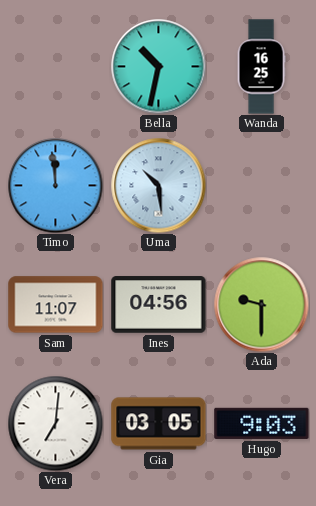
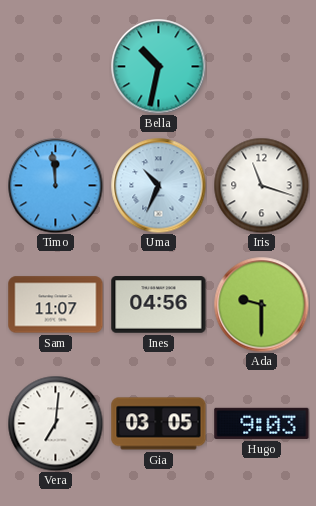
Wanda: 16:25 -> none
Uma: 10:29 -> 10:34
Iris: none -> 11:18
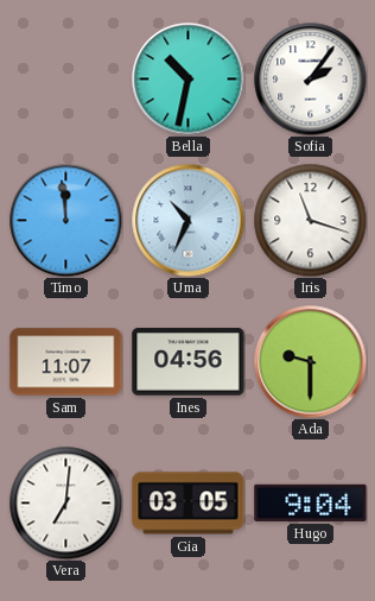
Sofia: none -> 2:06
Hugo: 9:03 -> 9:04
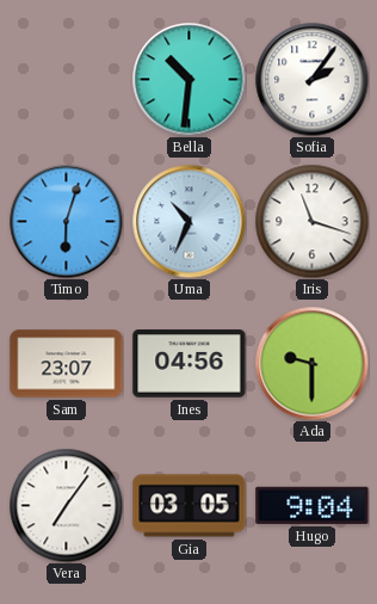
Bella: 10:32 -> 10:31
Timo: 11:59 -> 6:03
Sam: 11:07 -> 23:07
Vera: 7:01 -> 7:06
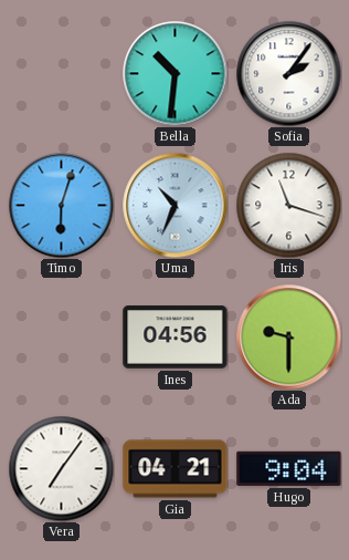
Sam: 23:07 -> none
Gia: 03:05 -> 04:21
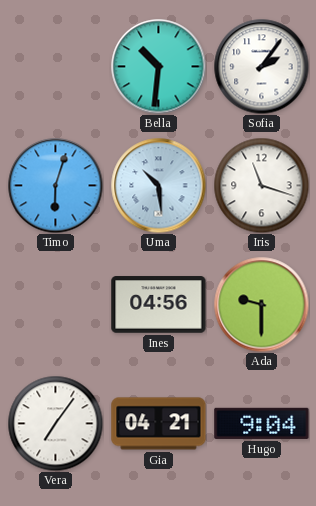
Uma: 10:34 -> 10:29
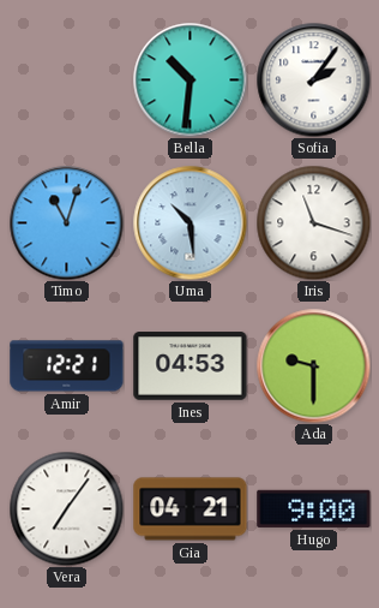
Timo: 6:03 -> 11:03
Amir: none -> 12:21
Ines: 04:56 -> 04:53
Hugo: 9:04 -> 9:00
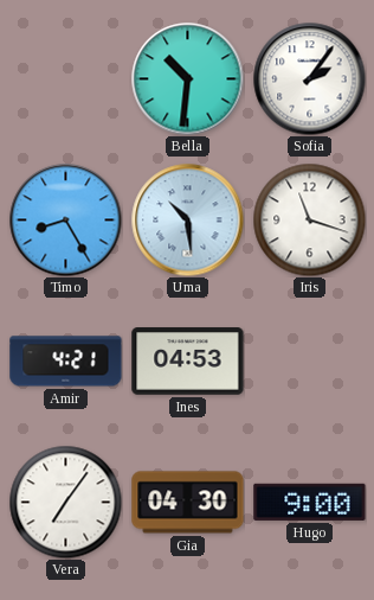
Timo: 11:03 -> 8:25
Amir: 12:21 -> 4:21
Ada: 9:30 -> none
Gia: 04:21 -> 04:30
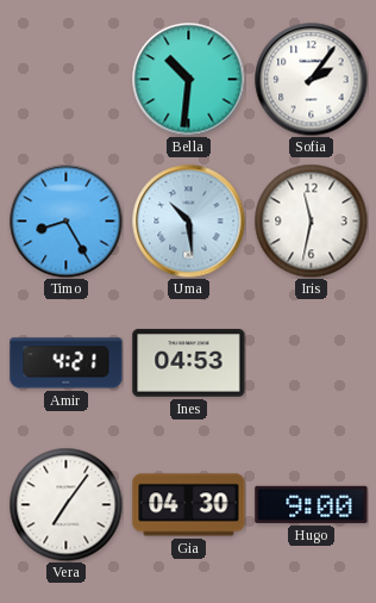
Iris: 11:18 -> 11:32
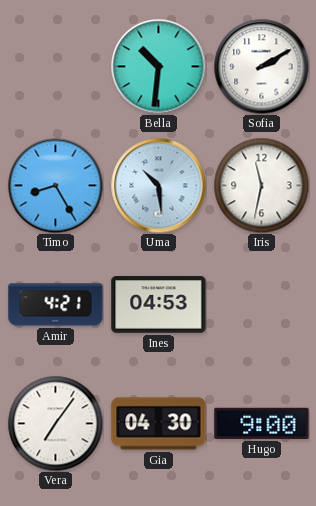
Sofia: 2:06 -> 2:10
